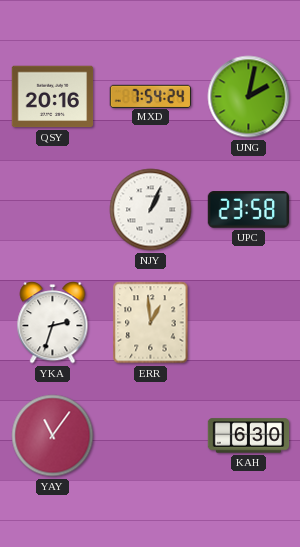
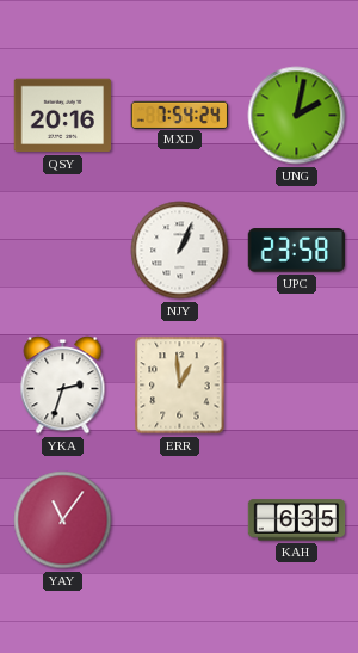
KAH: 6:30 -> 6:35
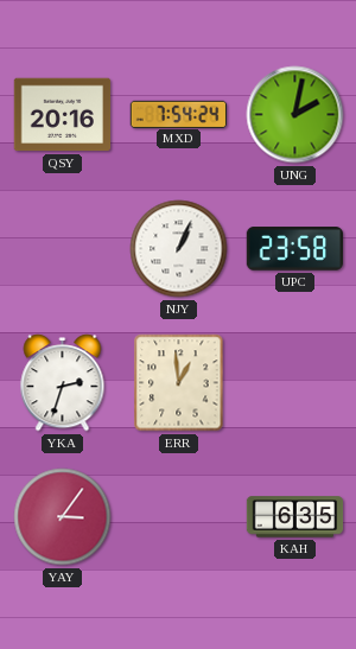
YAY: 11:06 -> 3:06
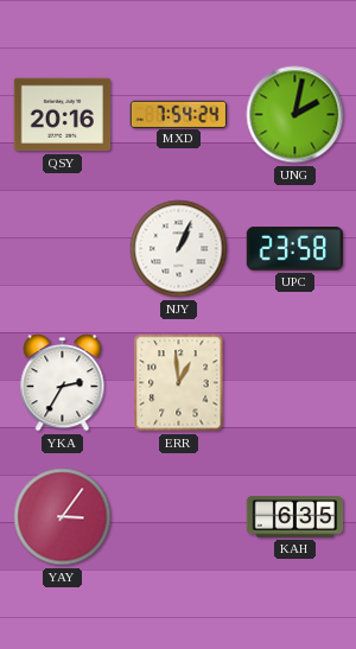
YKA: 2:33 -> 2:35
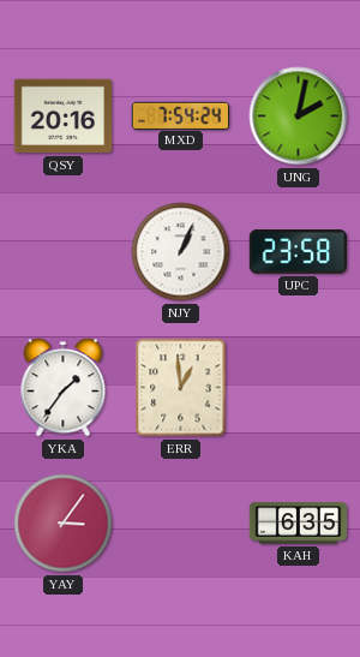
YKA: 2:35 -> 1:36
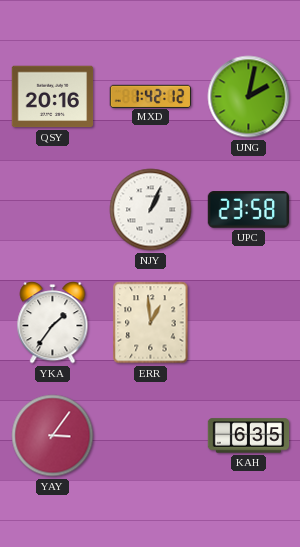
MXD: 7:54 -> 1:42
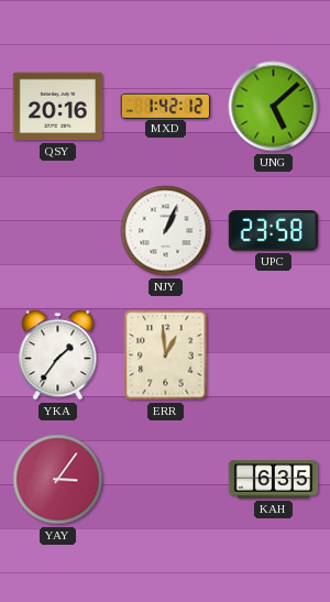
UNG: 2:02 -> 5:08
